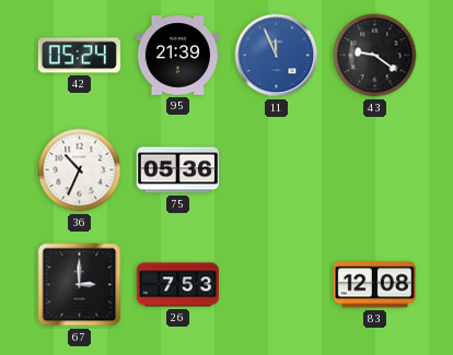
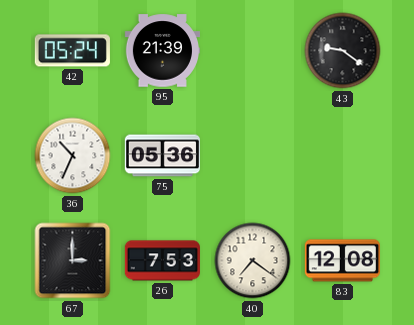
11: 11:56 -> none
40: none -> 7:21
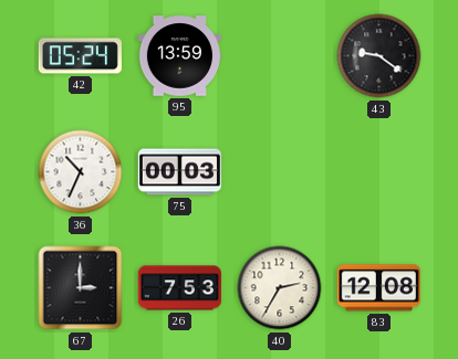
95: 21:39 -> 13:59
75: 05:36 -> 00:03
40: 7:21 -> 2:35
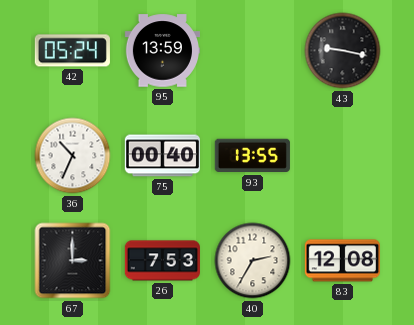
43: 9:21 -> 9:17
75: 00:03 -> 00:40
93: none -> 13:55
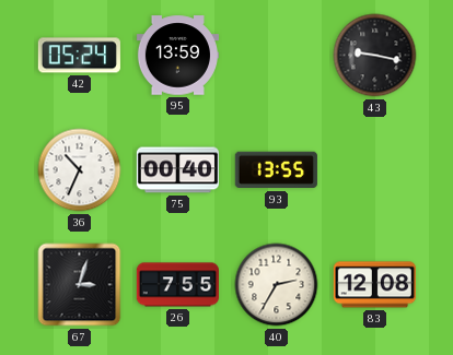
67: 3:00 -> 3:03
26: 7:53 -> 7:55
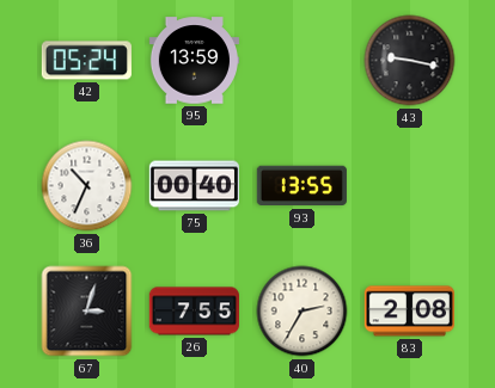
83: 12:08 -> 2:08
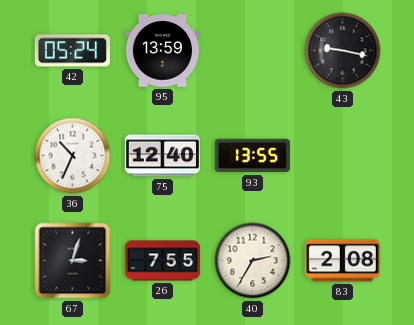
75: 00:40 -> 12:40
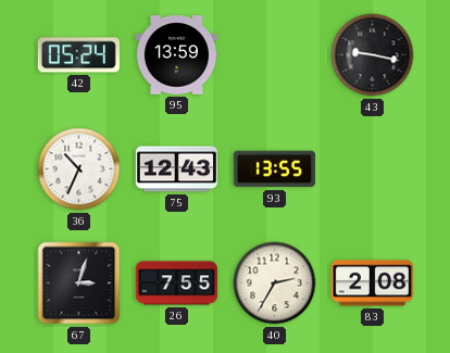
75: 12:40 -> 12:43
